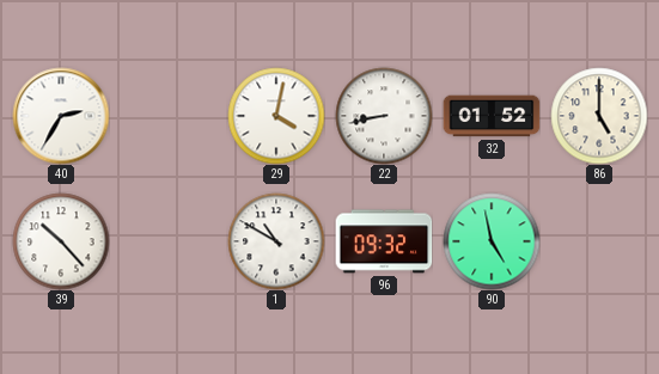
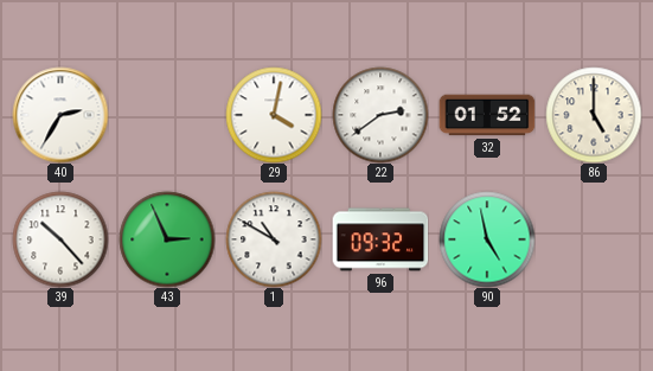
22: 8:43 -> 2:39
43: none -> 2:56
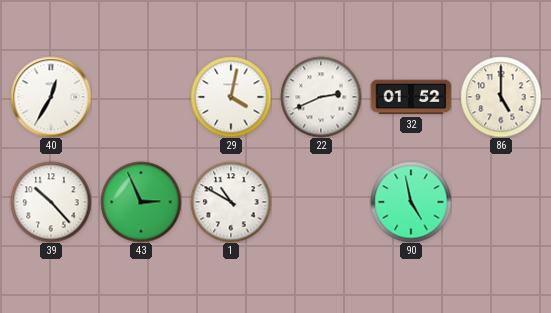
40: 2:35 -> 12:35
22: 2:39 -> 2:41
96: 09:32 -> none
